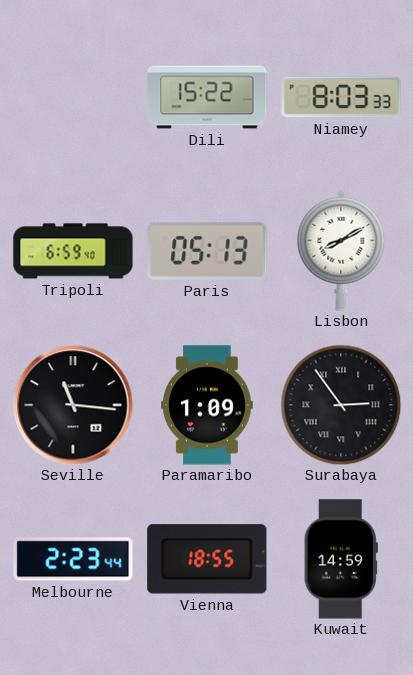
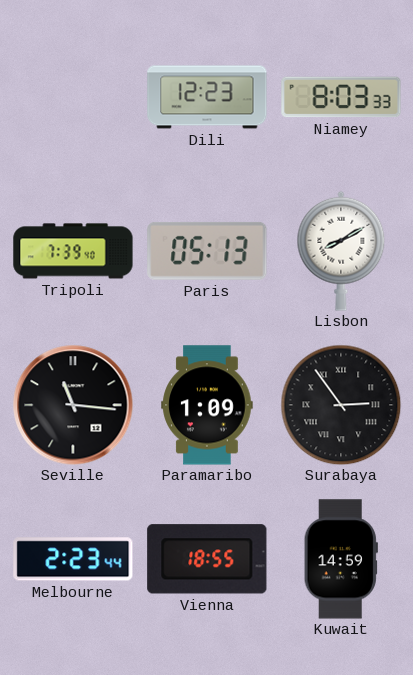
Dili: 15:22 -> 12:23
Tripoli: 6:59 -> 7:39
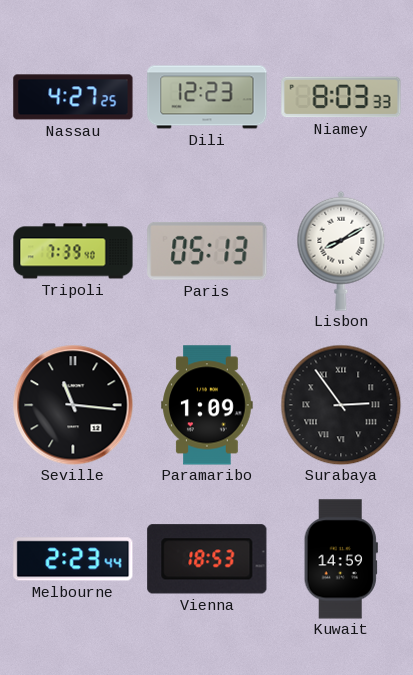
Nassau: none -> 4:27
Vienna: 18:55 -> 18:53
